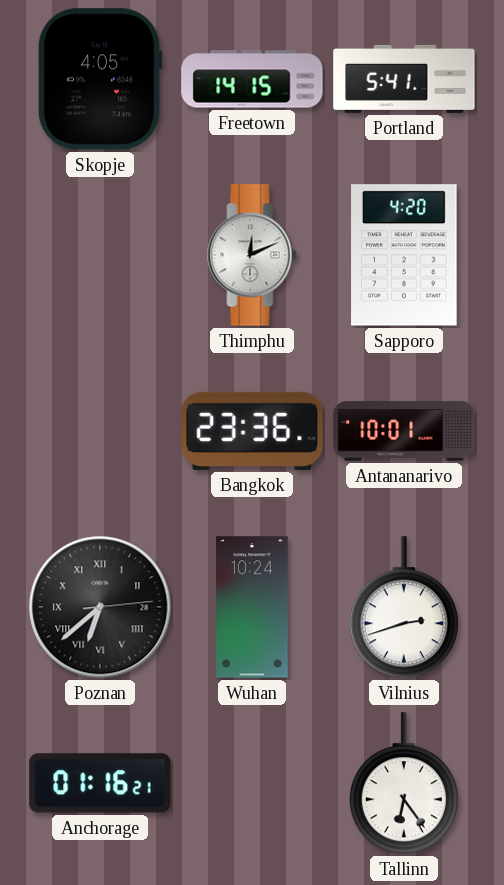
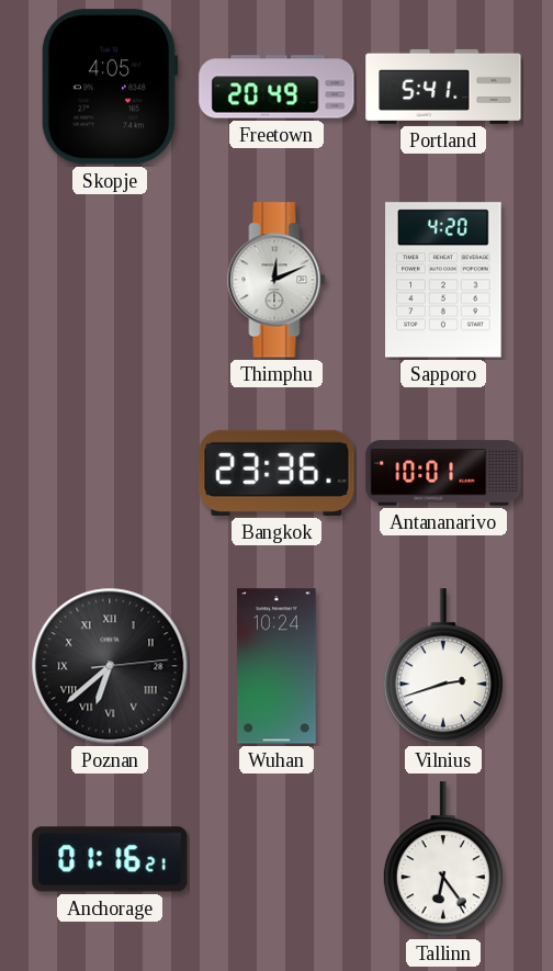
Freetown: 14:15 -> 20:49
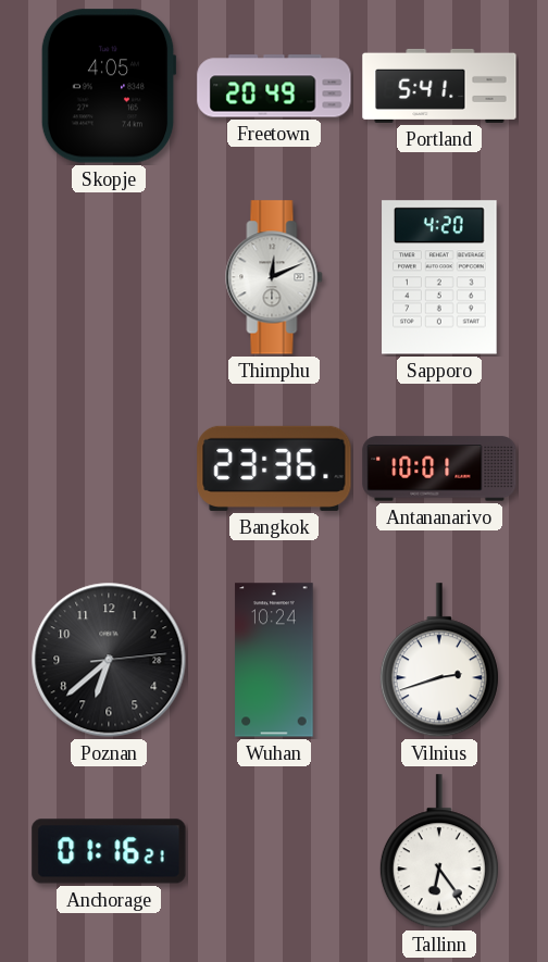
Poznan numerals: Roman -> Arabic
